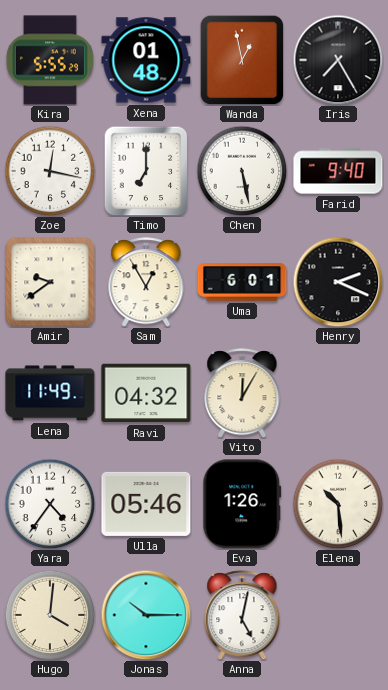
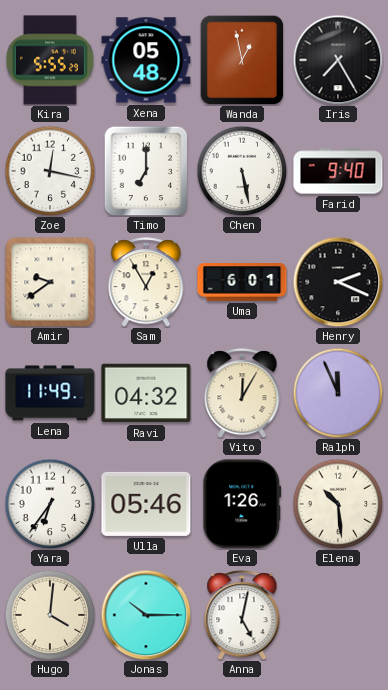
Xena: 01:48 -> 05:48
Ralph: none -> 11:56
Yara: 4:36 -> 6:36
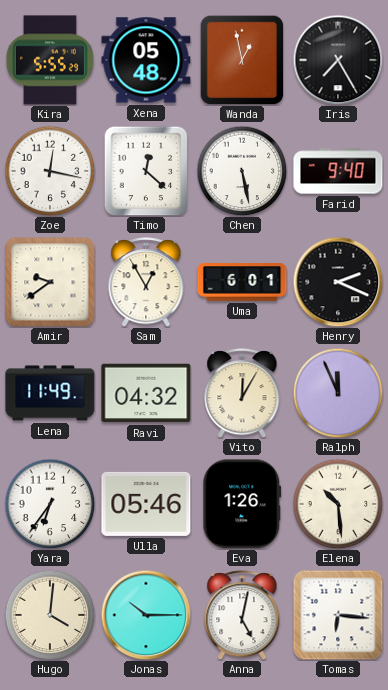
Timo: 7:00 -> 12:22
Tomas: none -> 6:16
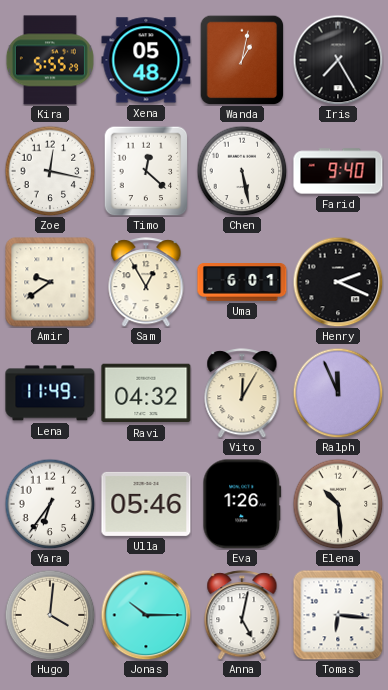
Wanda: 12:58 -> 1:02
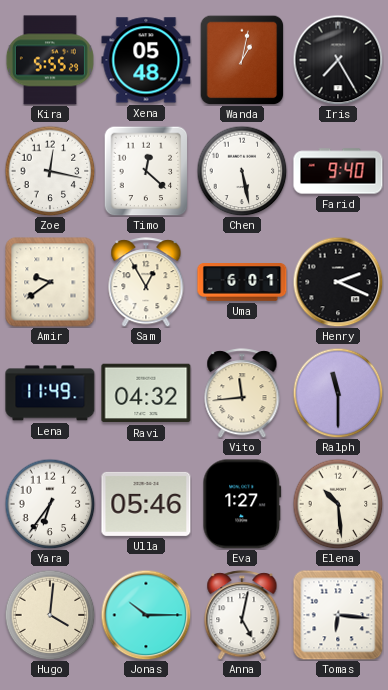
Vito: 12:05 -> 11:44
Ralph: 11:56 -> 11:30
Eva: 1:26 -> 1:27
